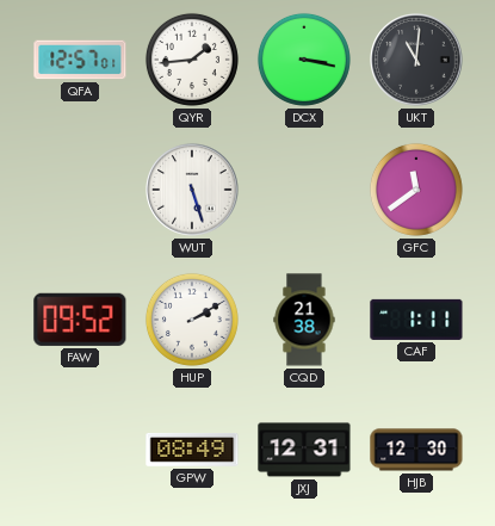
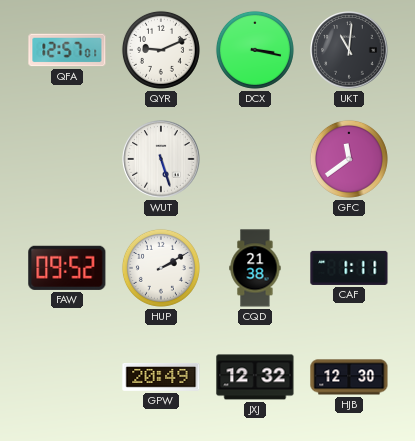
QYR: 1:44 -> 9:11
GPW: 08:49 -> 20:49
JXJ: 12:31 -> 12:32
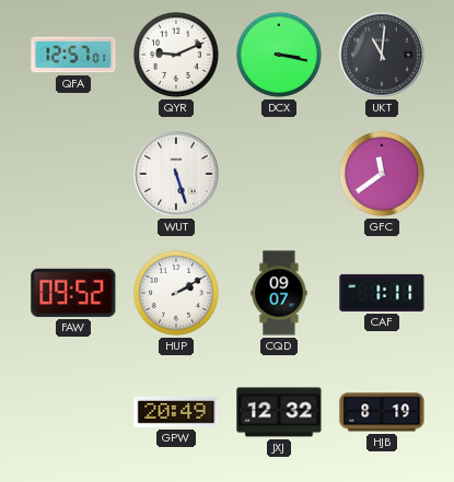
CQD: 21:38 -> 09:07
HJB: 12:30 -> 8:19
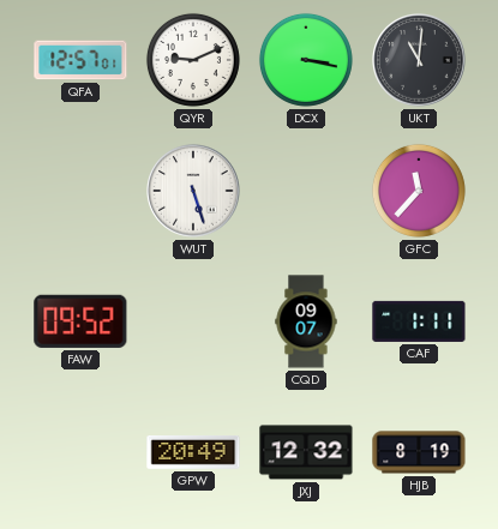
GFC: 11:39 -> 11:37
HUP: 2:10 -> none
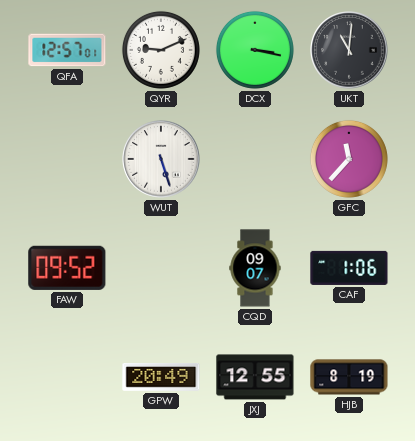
CAF: 1:11 -> 1:06
JXJ: 12:32 -> 12:55
